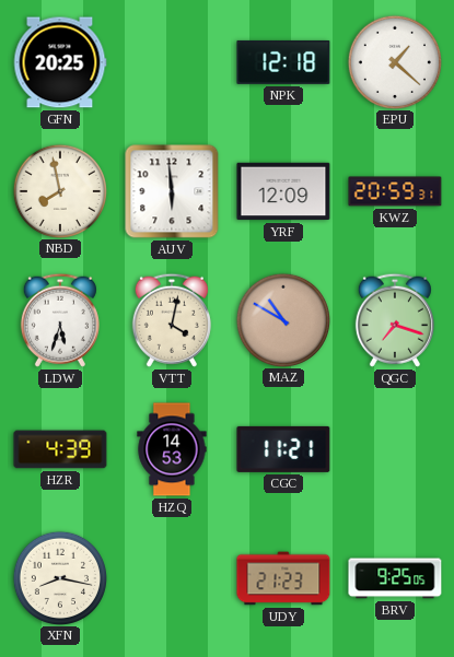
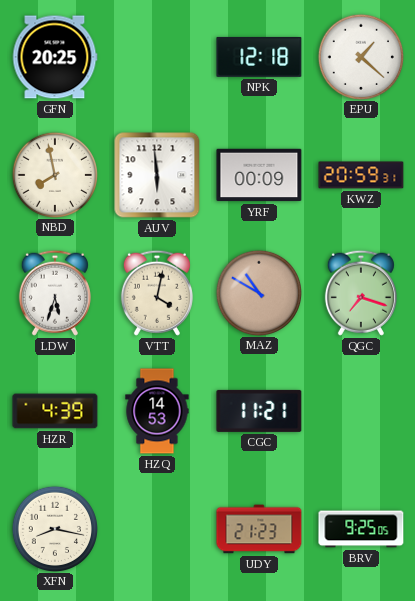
YRF: 12:09 -> 00:09
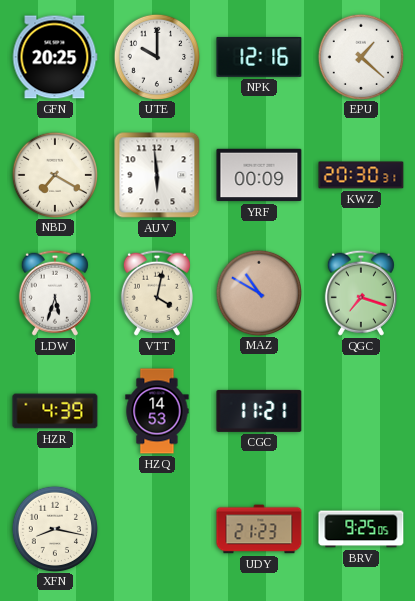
UTE: none -> 10:00
NPK: 12:18 -> 12:16
NBD: 7:58 -> 7:20
KWZ: 20:59 -> 20:30
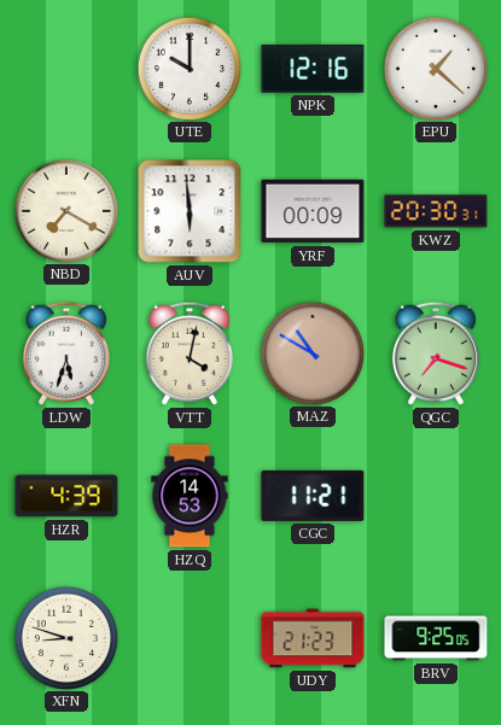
GFN: 20:25 -> none
XFN: 8:17 -> 8:48
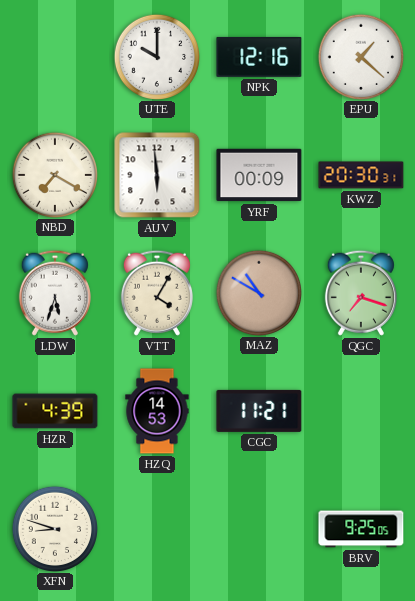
VTT: 4:02 -> 4:05
UDY: 21:23 -> none
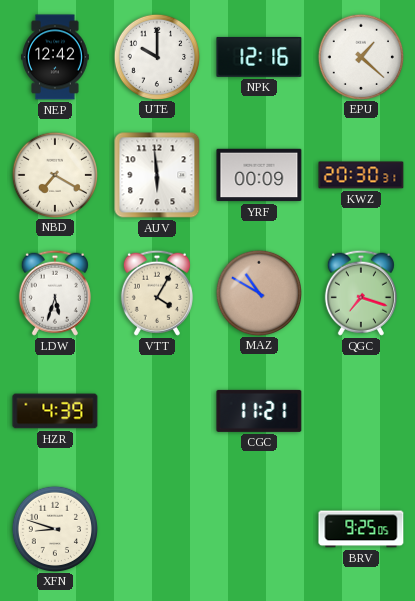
NEP: none -> 12:42
HZQ: 14:53 -> none
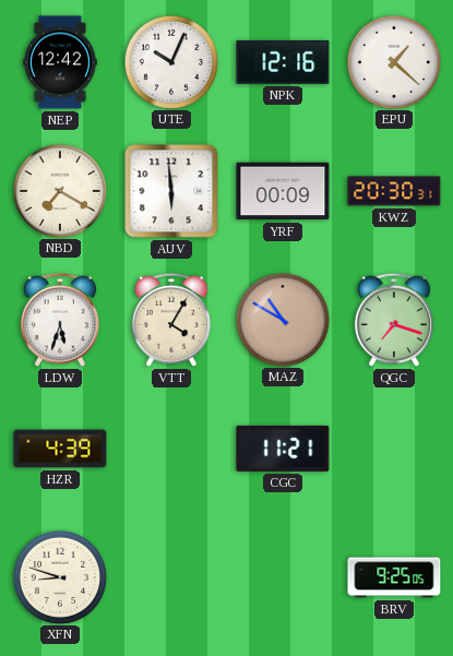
UTE: 10:00 -> 10:04
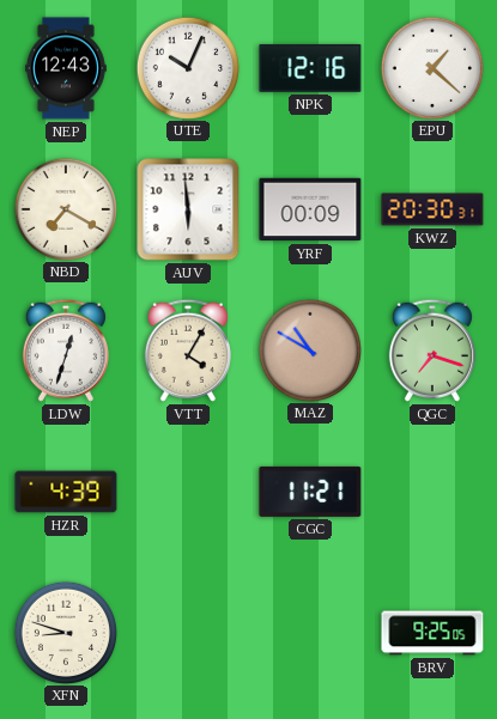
NEP: 12:42 -> 12:43
LDW: 5:33 -> 12:33
